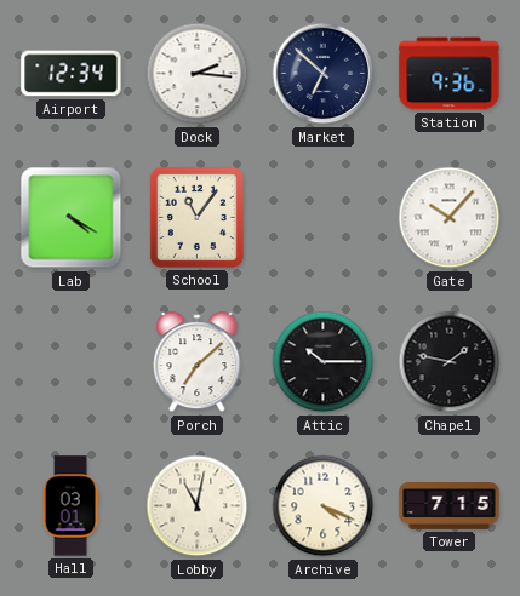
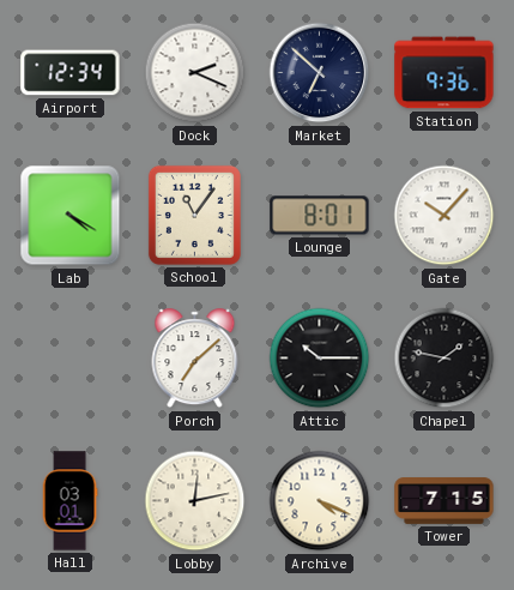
Dock: 2:16 -> 2:19
Lounge: none -> 8:01
Lobby: 11:02 -> 12:13
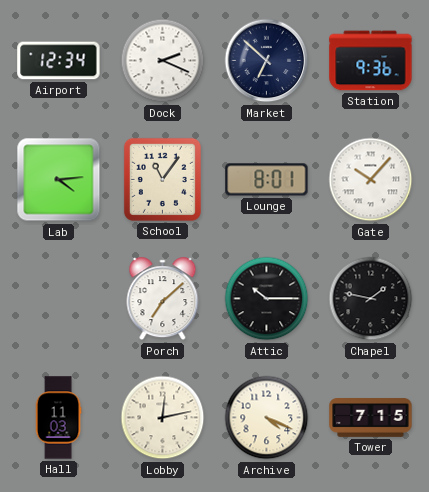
Lab: 4:20 -> 4:14
Hall: 03:01 -> 11:03
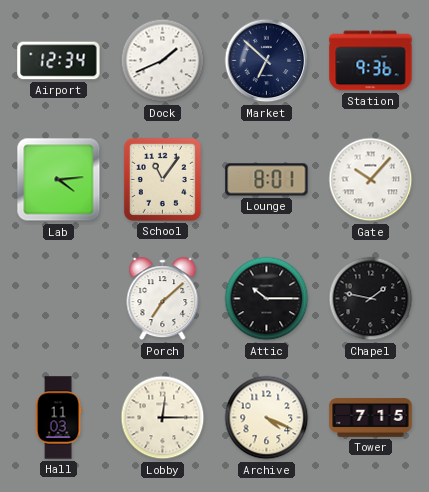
Dock: 2:19 -> 1:41
Lobby: 12:13 -> 12:15
